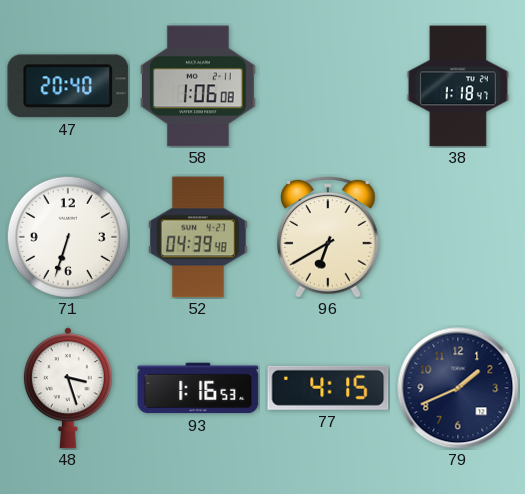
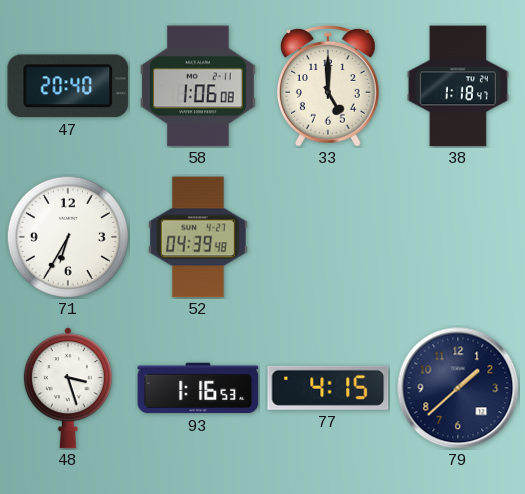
33: none -> 5:00
71: 6:33 -> 6:35
96: 6:40 -> none
79: 1:41 -> 1:38
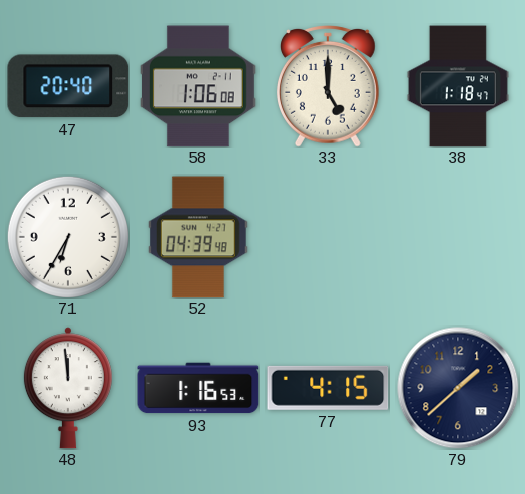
48: 3:27 -> 11:59
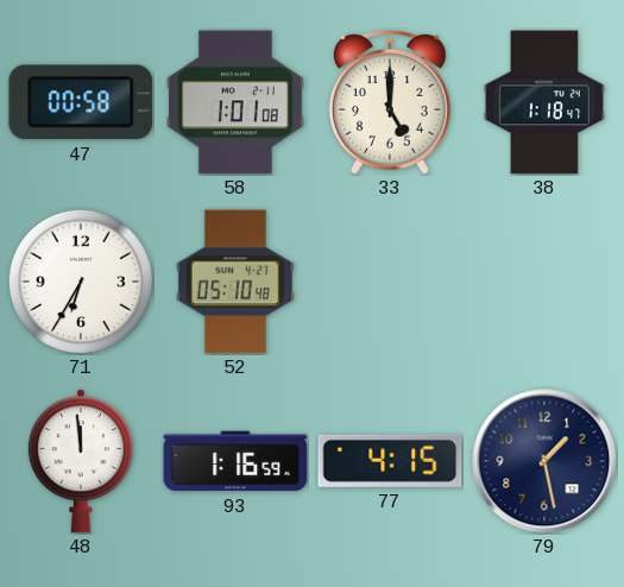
47: 20:40 -> 00:58
58: 1:06 -> 1:01
52: 04:39 -> 05:10
93: 1:16:53 -> 1:16:59
79: 1:38 -> 1:28
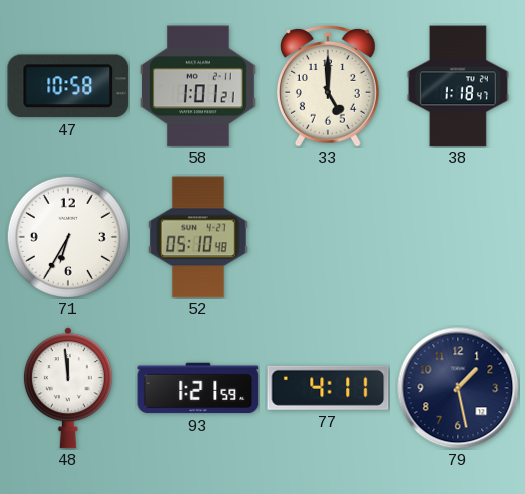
47: 00:58 -> 10:58
58: 1:01:08 -> 1:01:21
93: 1:16 -> 1:21
77: 4:15 -> 4:11
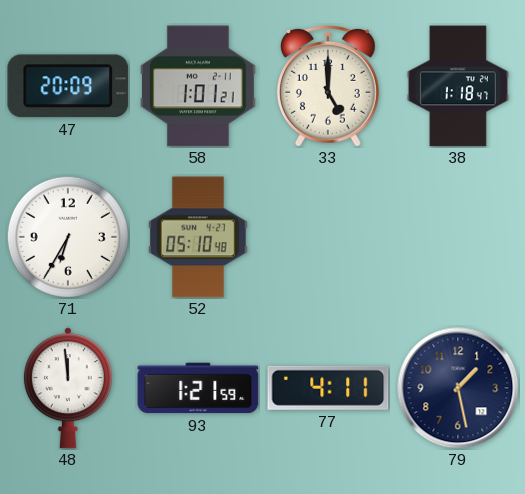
47: 10:58 -> 20:09
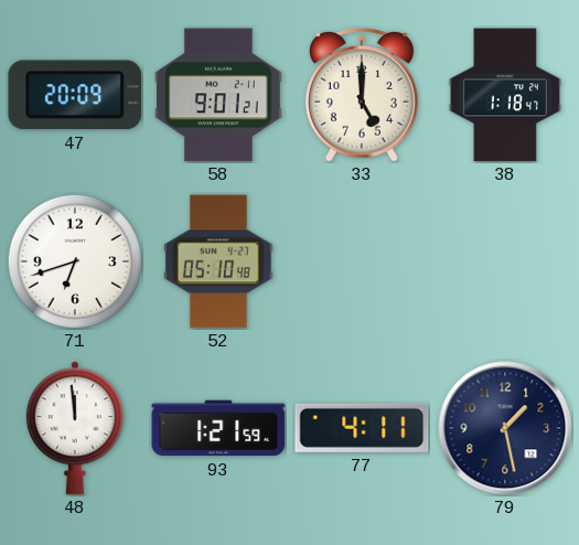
58: 1:01 -> 9:01
71: 6:35 -> 6:42
